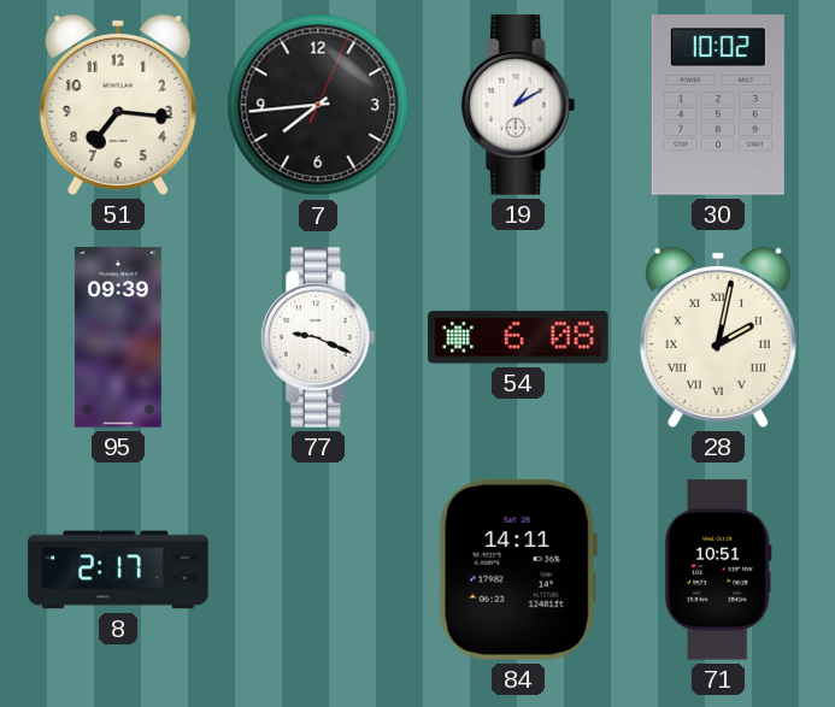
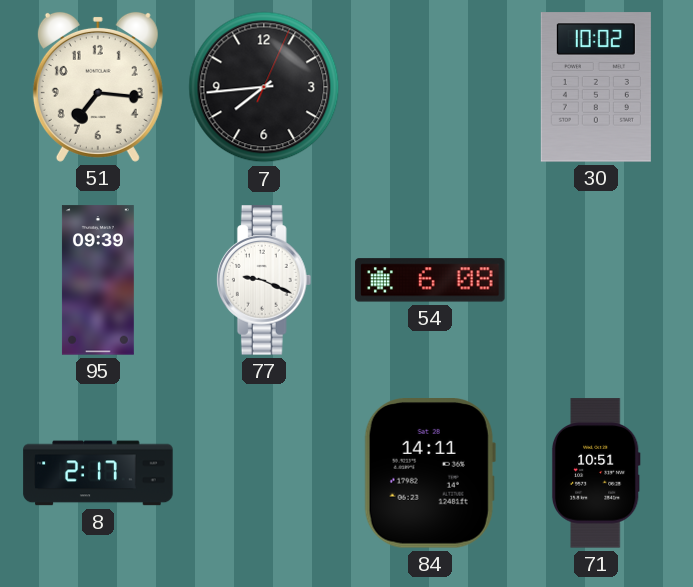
19: 1:10 -> none
28: 2:02 -> none
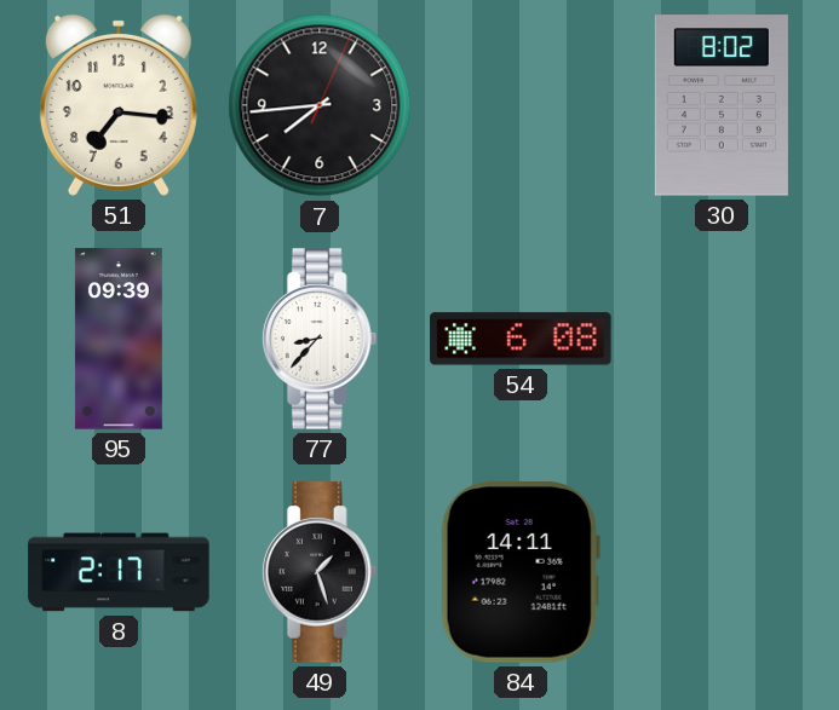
30: 10:02 -> 8:02
77: 9:19 -> 8:37
49: none -> 1:27
71: 10:51 -> none
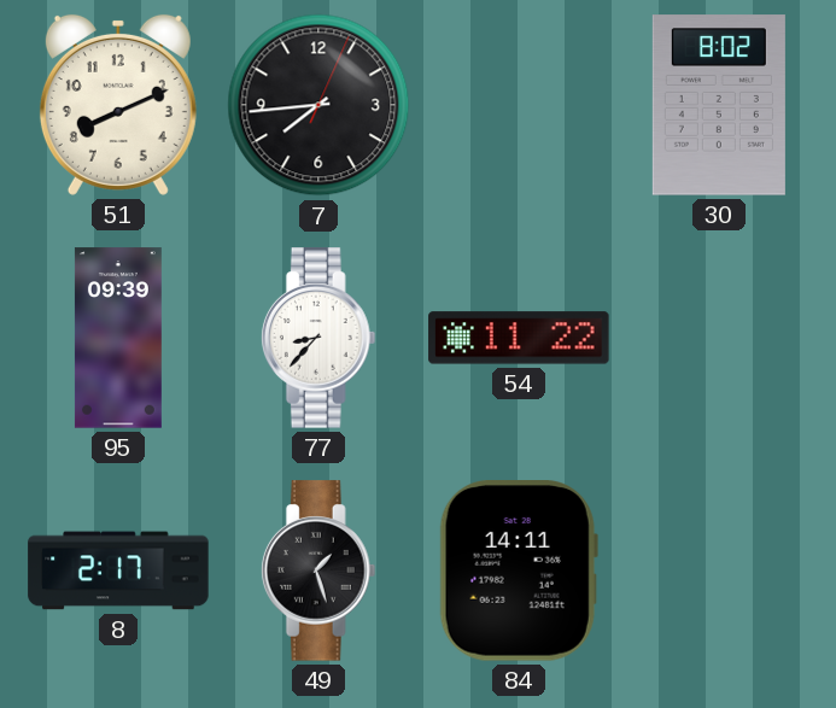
51: 7:16 -> 8:11
54: 6:08 -> 11:22
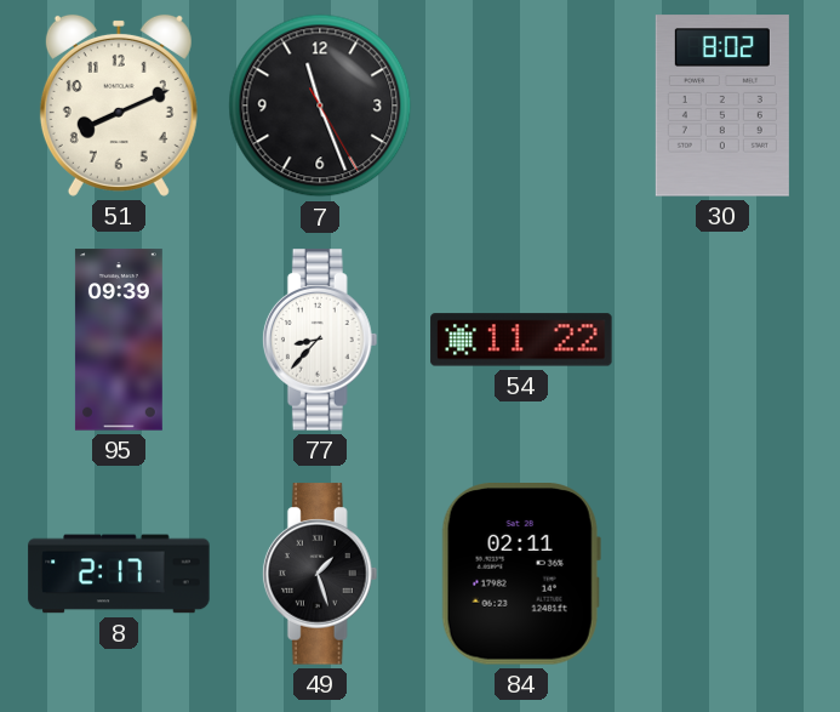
7: 7:44 -> 11:26
84: 14:11 -> 02:11
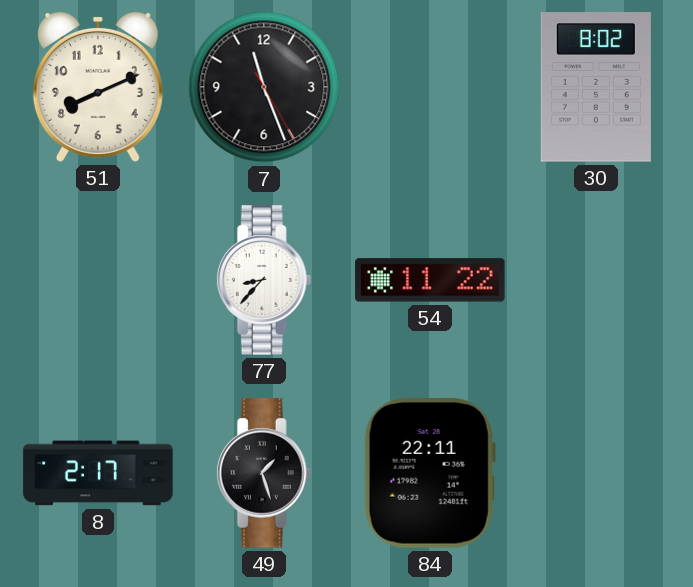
95: 09:39 -> none
84: 02:11 -> 22:11
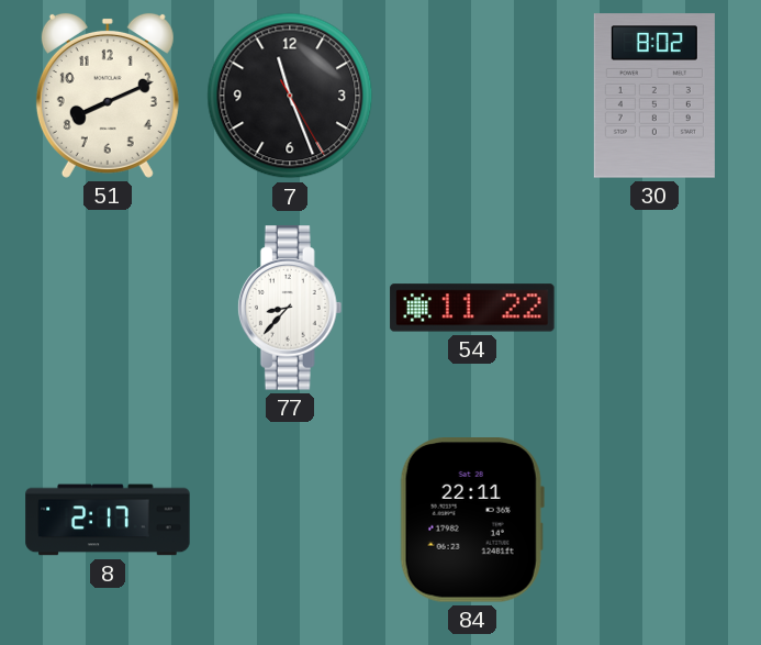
49: 1:27 -> none
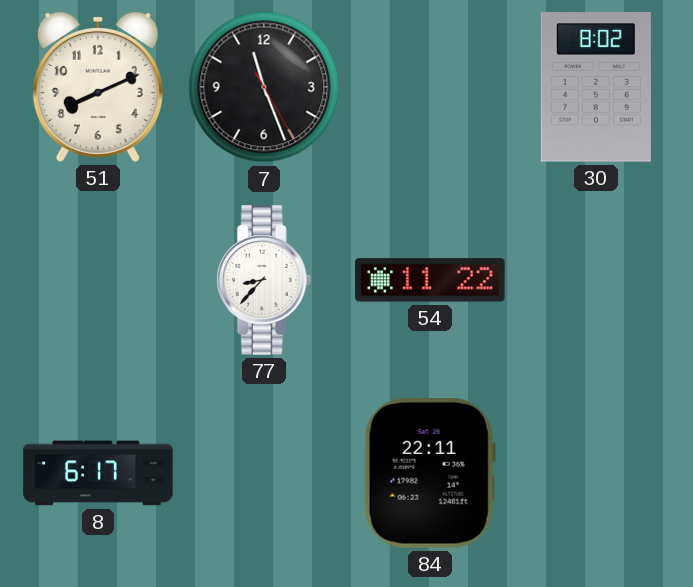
8: 2:17 -> 6:17
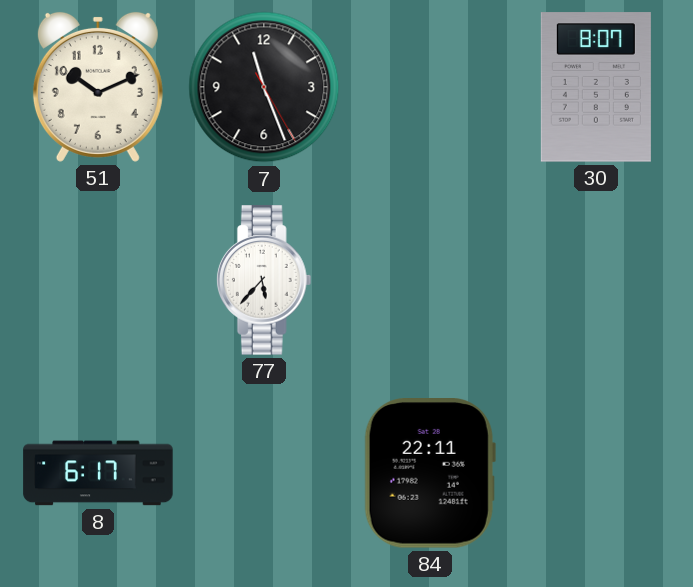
51: 8:11 -> 10:11
30: 8:02 -> 8:07
77: 8:37 -> 5:37
54: 11:22 -> none
